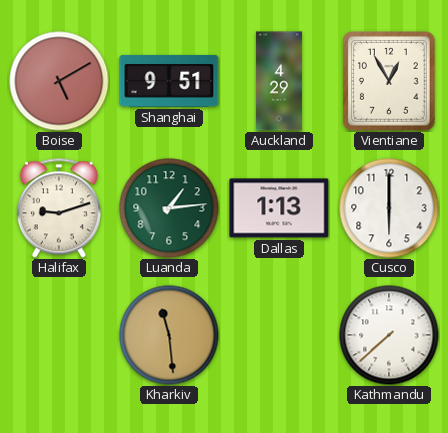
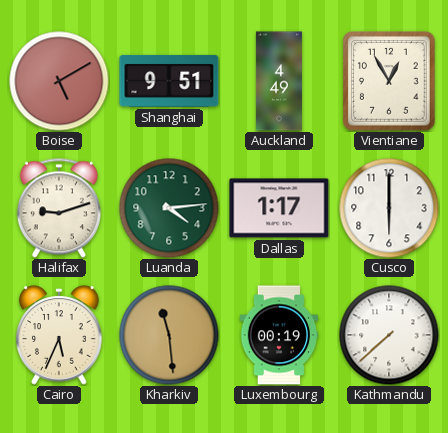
Auckland: 4:29 -> 4:49
Luanda: 1:14 -> 4:14
Dallas: 1:13 -> 1:17
Cairo: none -> 5:34
Luxembourg: none -> 00:19
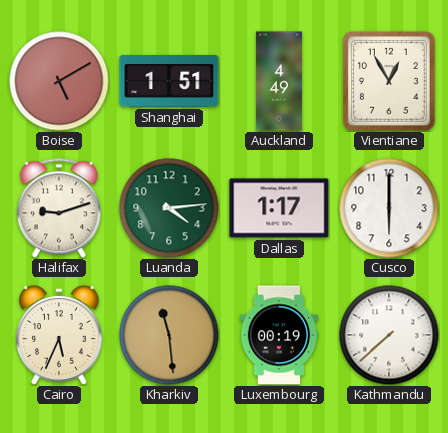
Shanghai: 9:51 -> 1:51
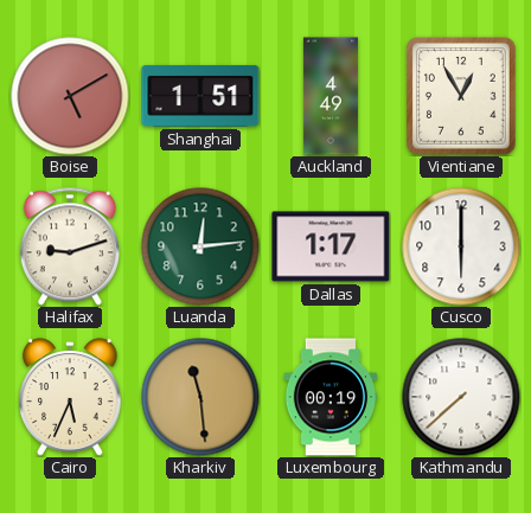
Luanda: 4:14 -> 12:14
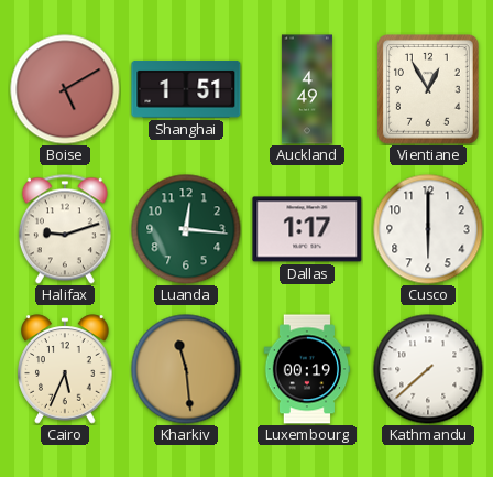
Luanda: 12:14 -> 12:16
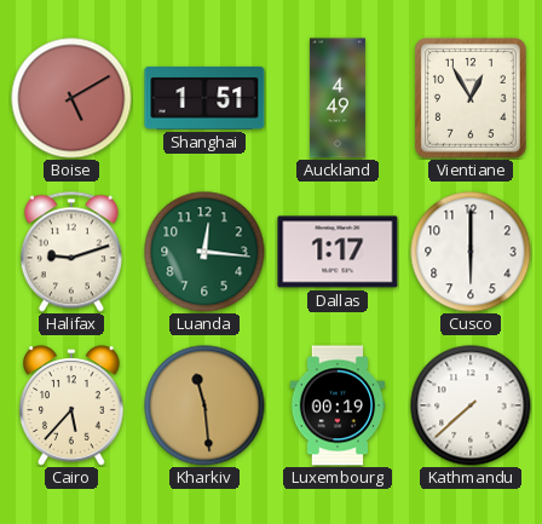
Cairo: 5:34 -> 5:37
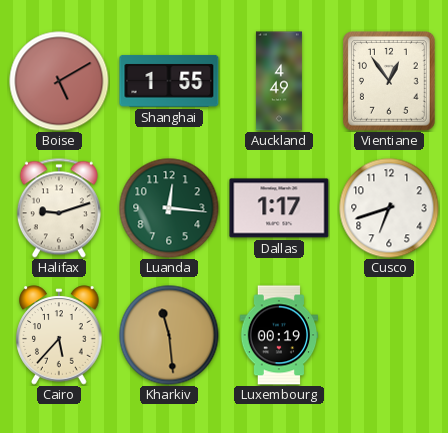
Shanghai: 1:51 -> 1:55
Vientiane: 12:55 -> 12:54
Cusco: 6:00 -> 6:42
Kathmandu: 7:38 -> none
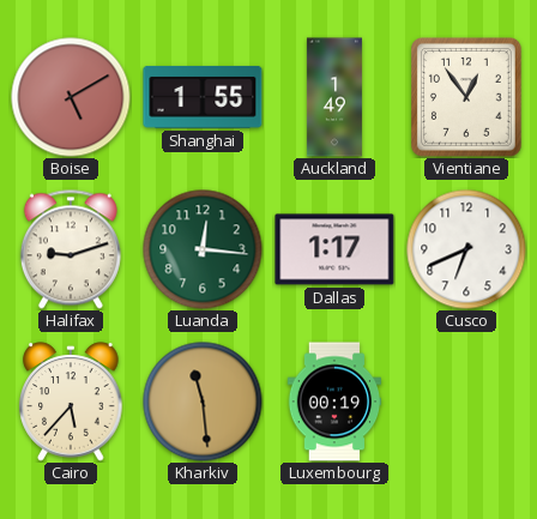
Auckland: 4:49 -> 1:49
Cusco: 6:42 -> 6:41
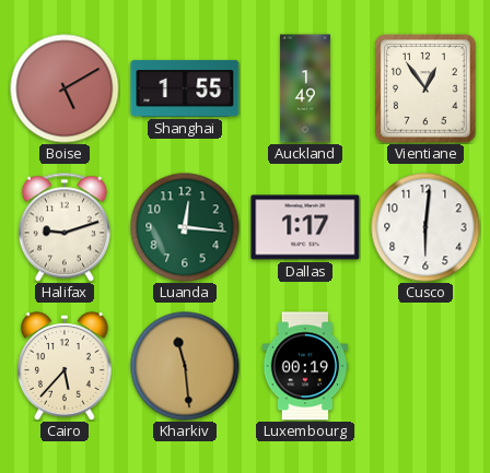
Cusco: 6:41 -> 6:01
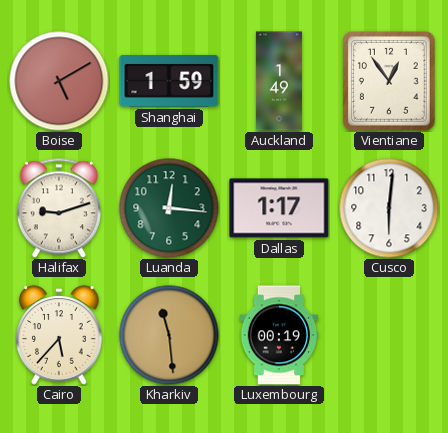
Shanghai: 1:55 -> 1:59
